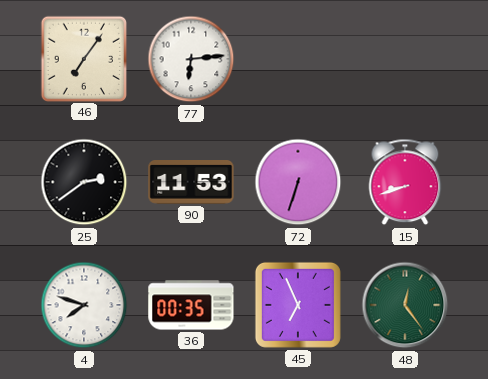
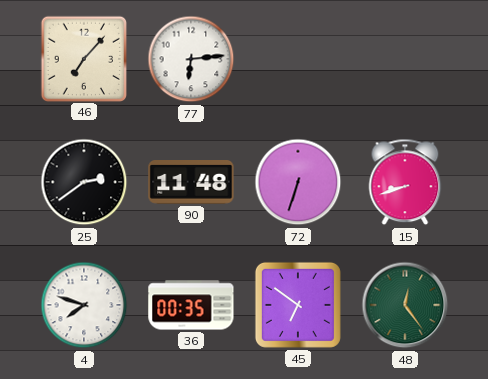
46: 7:06 -> 7:07
90: 11:53 -> 11:48
45: 6:56 -> 6:51
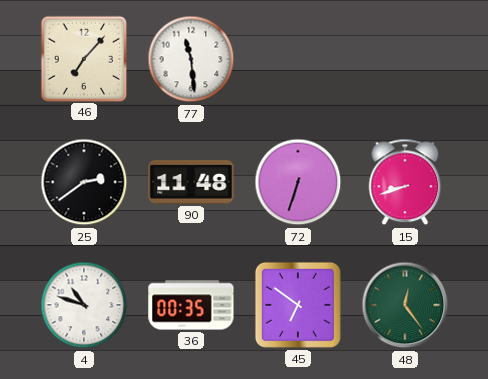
77: 6:14 -> 11:29
4: 7:48 -> 10:48
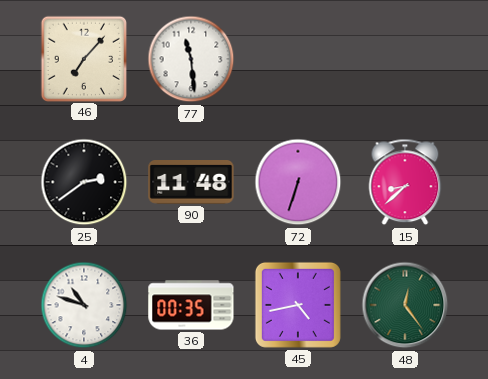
15: 8:42 -> 8:38
45: 6:51 -> 4:43
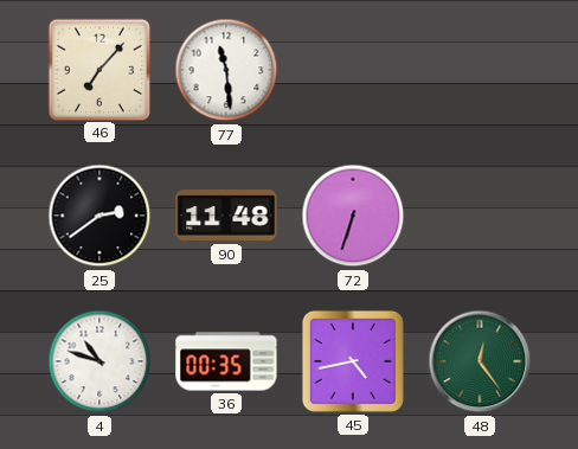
15: 8:38 -> none
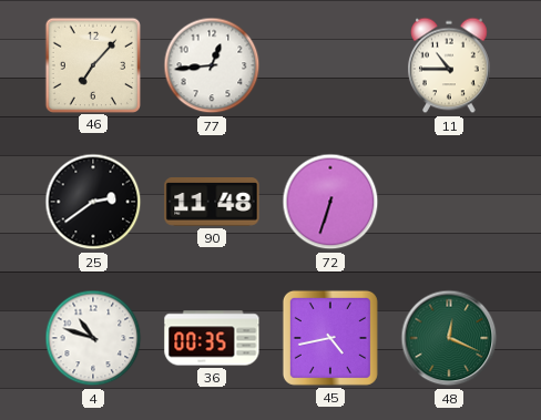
77: 11:29 -> 12:44
11: none -> 10:45
48: 12:24 -> 12:19
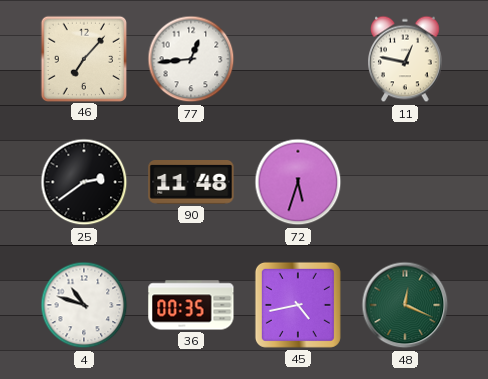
11: 10:45 -> 12:47
72: 6:33 -> 5:33
